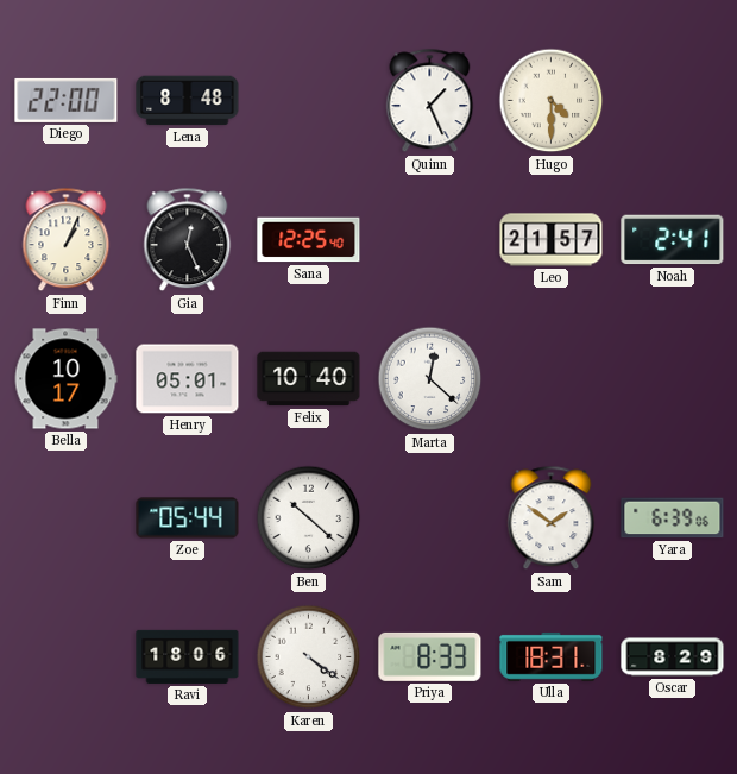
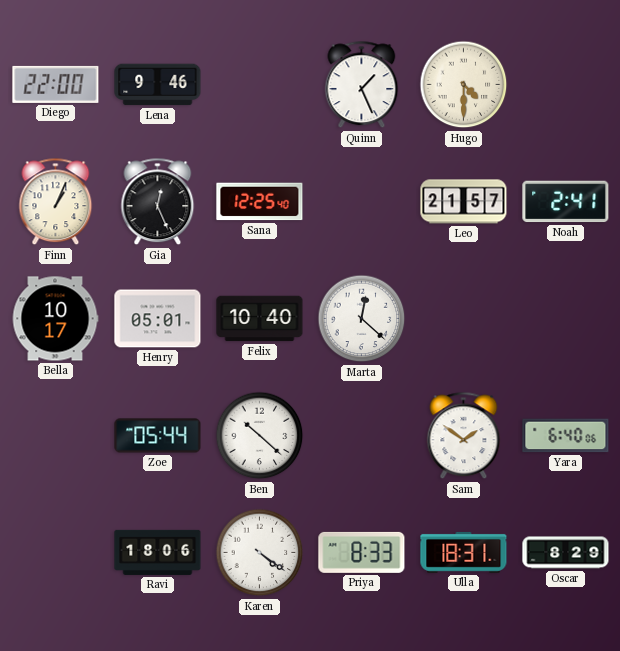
Lena: 8:48 -> 9:46
Yara: 6:39 -> 6:40
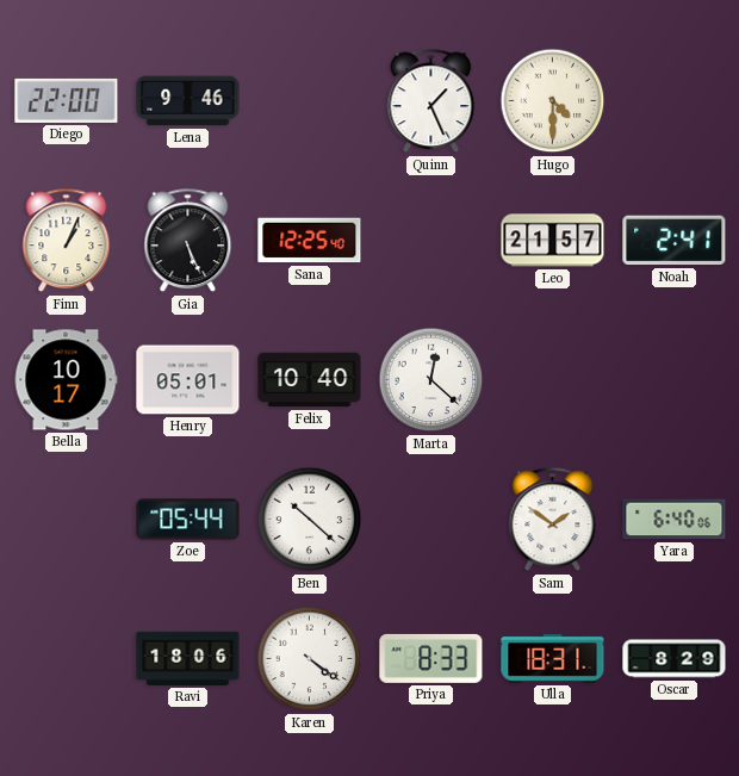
Gia: 12:26 -> 5:26
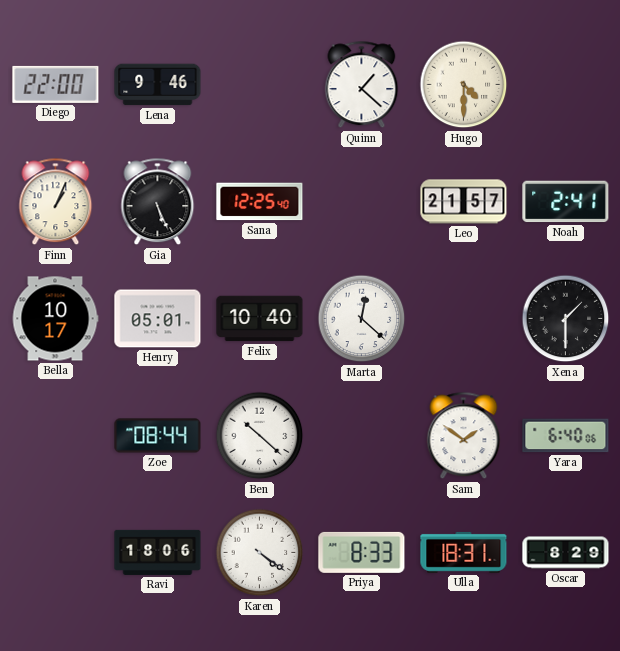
Quinn: 1:26 -> 1:22
Xena: none -> 1:30
Zoe: 05:44 -> 08:44
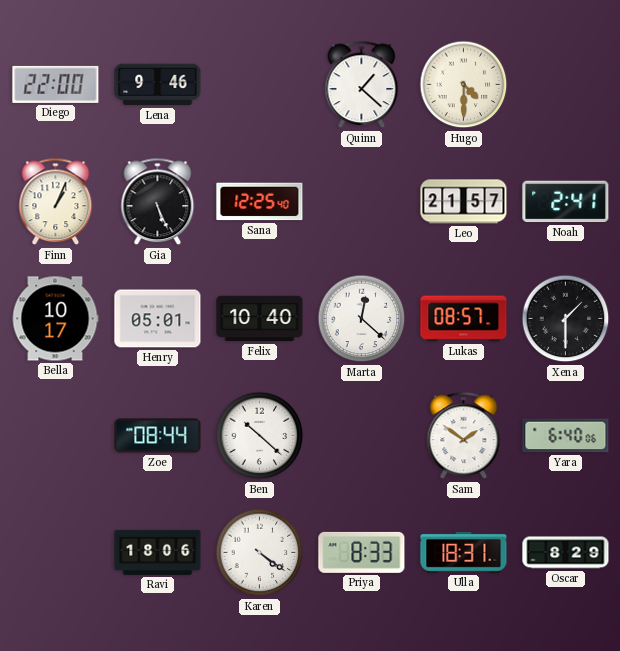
Lukas: none -> 08:57
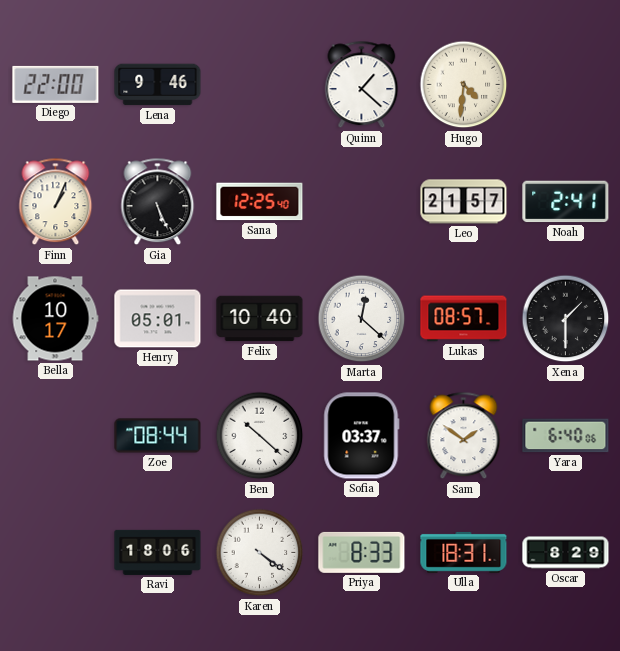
Hugo: 4:30 -> 4:31
Sofia: none -> 03:37
